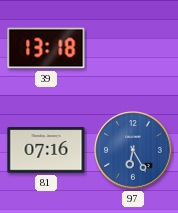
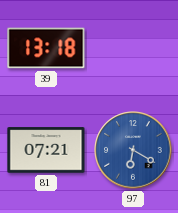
81: 07:16 -> 07:21
97: 6:25 -> 6:20
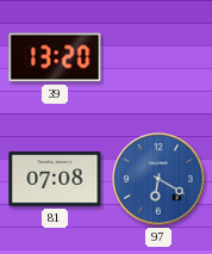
39: 13:18 -> 13:20
81: 07:21 -> 07:08
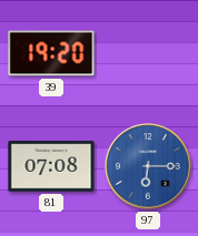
39: 13:20 -> 19:20
97: 6:20 -> 6:15
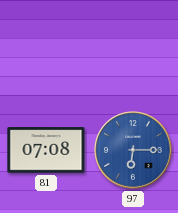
39: 19:20 -> none
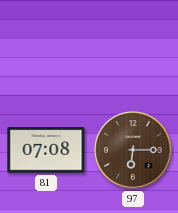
97 dial: blue -> brown
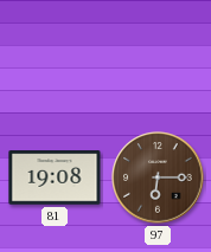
81: 07:08 -> 19:08
